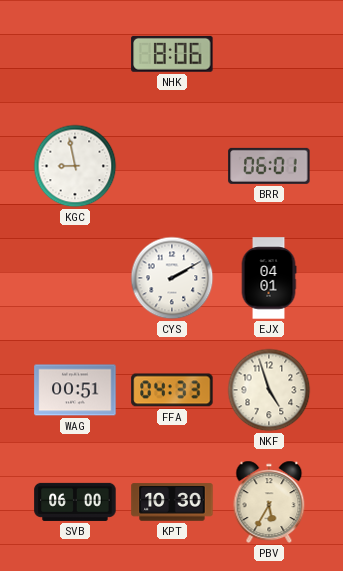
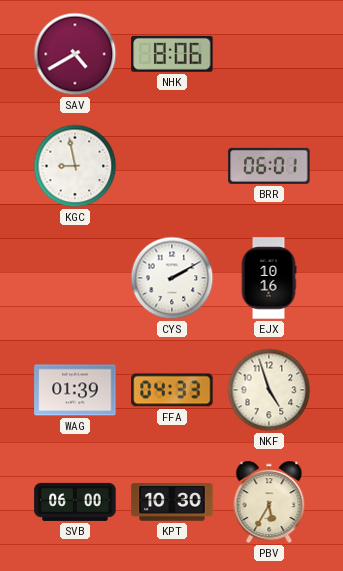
SAV: none -> 4:40
EJX: 04:01 -> 10:16
WAG: 00:51 -> 01:39
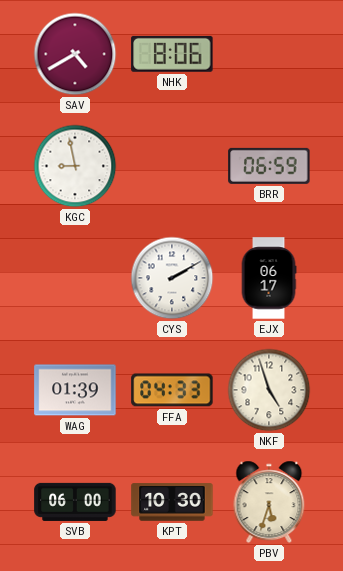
BRR: 06:01 -> 06:59
EJX: 10:16 -> 06:17
PBV: 5:35 -> 5:33
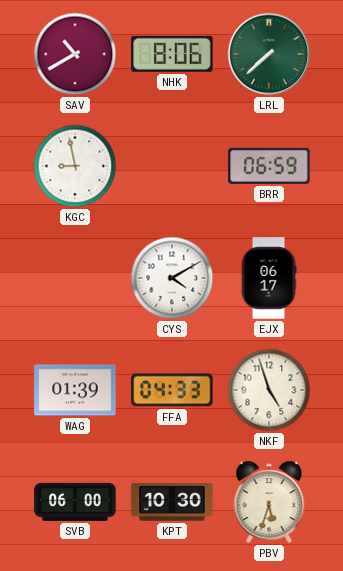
SAV: 4:40 -> 10:40
LRL: none -> 7:38
CYS: 2:10 -> 4:10
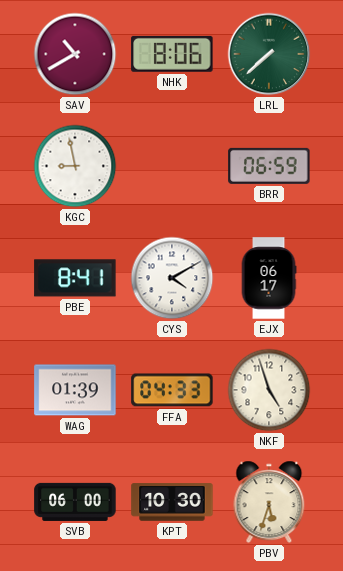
PBE: none -> 8:41
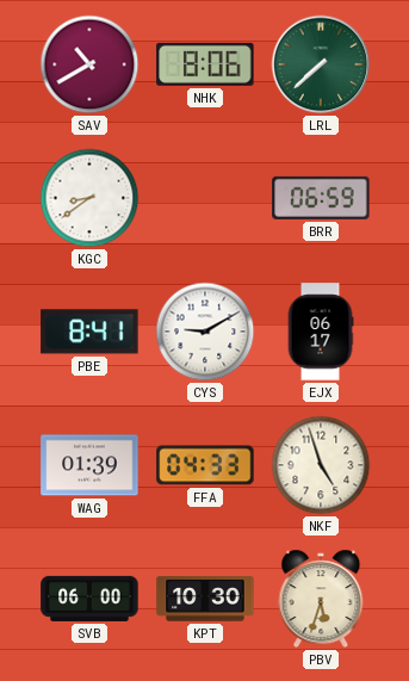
KGC: 8:58 -> 8:39
CYS: 4:10 -> 9:10
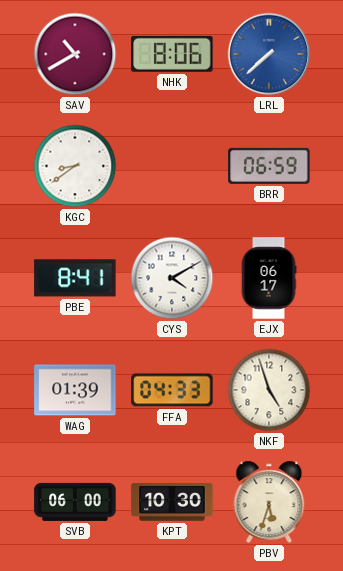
LRL dial: green -> blue
CYS: 9:10 -> 4:10
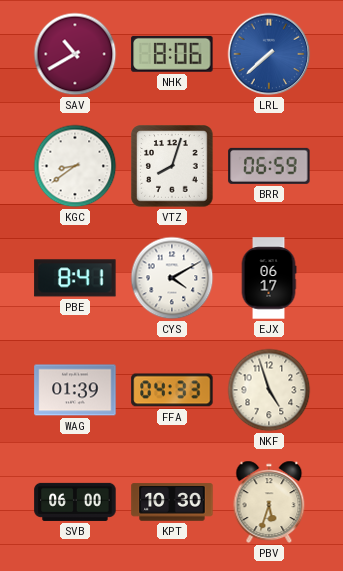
VTZ: none -> 8:03
